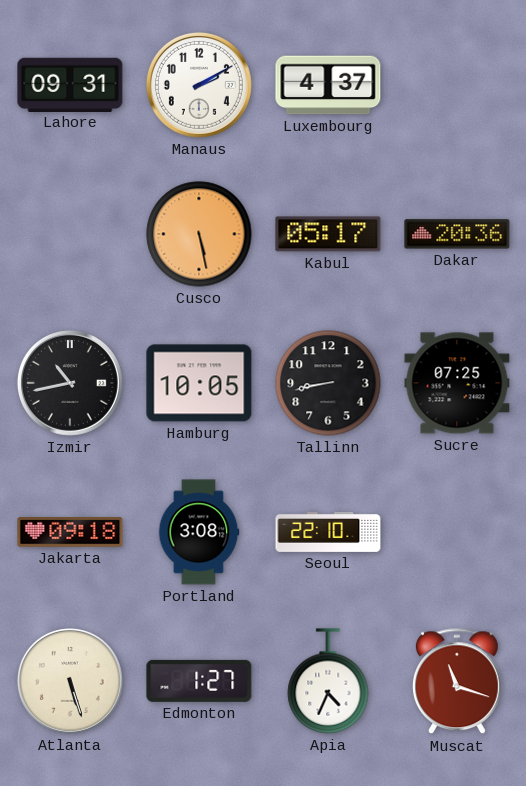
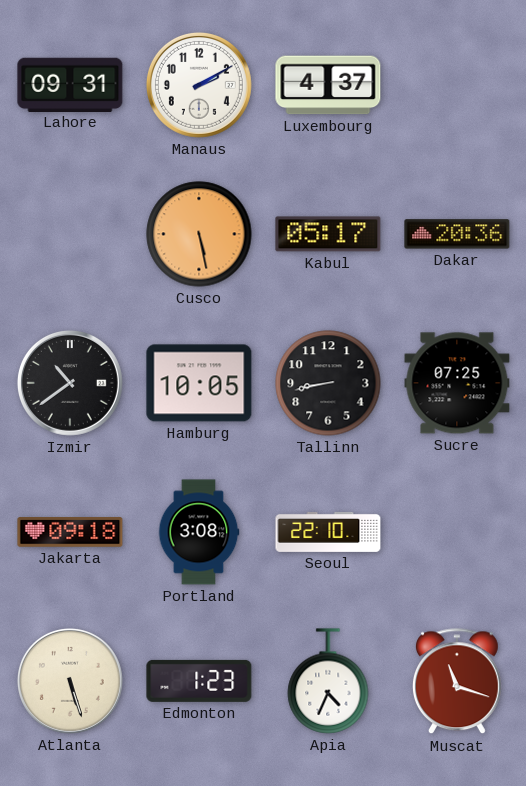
Izmir: 10:43 -> 10:39
Edmonton: 1:27 -> 1:23
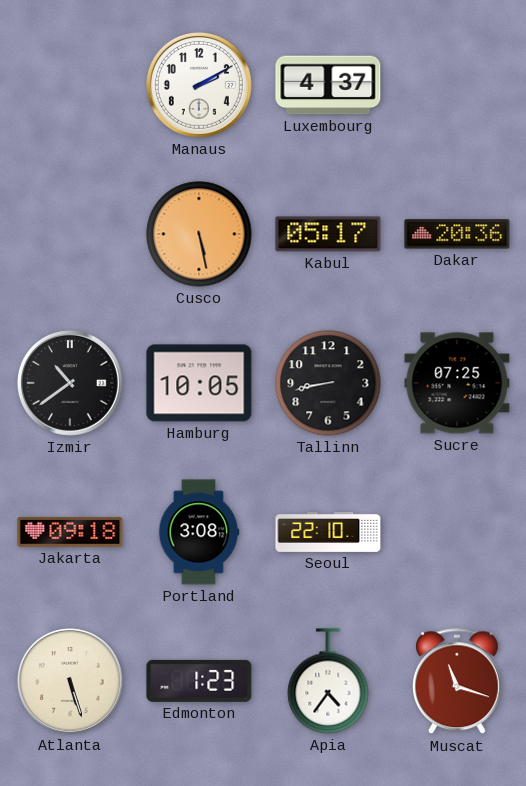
Lahore: 09:31 -> none
Apia: 4:34 -> 4:36
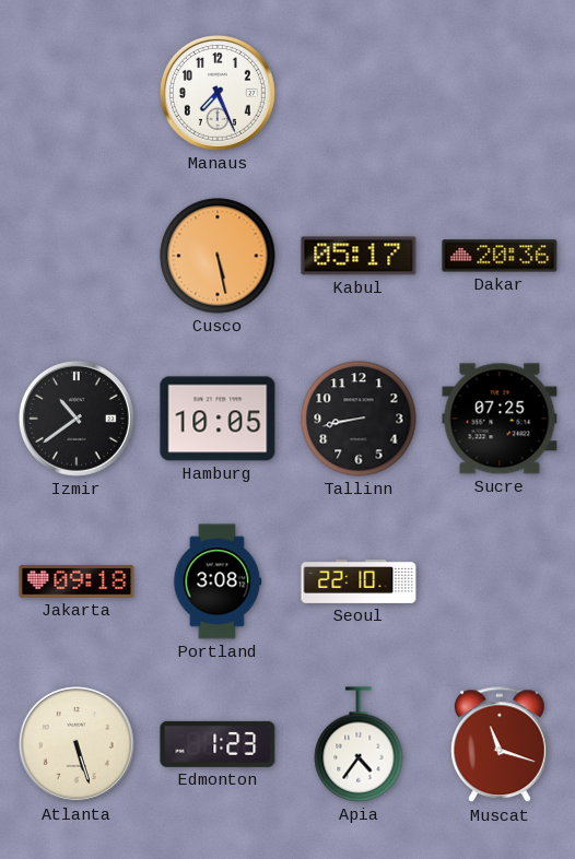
Manaus: 2:10 -> 7:26
Luxembourg: 4:37 -> none
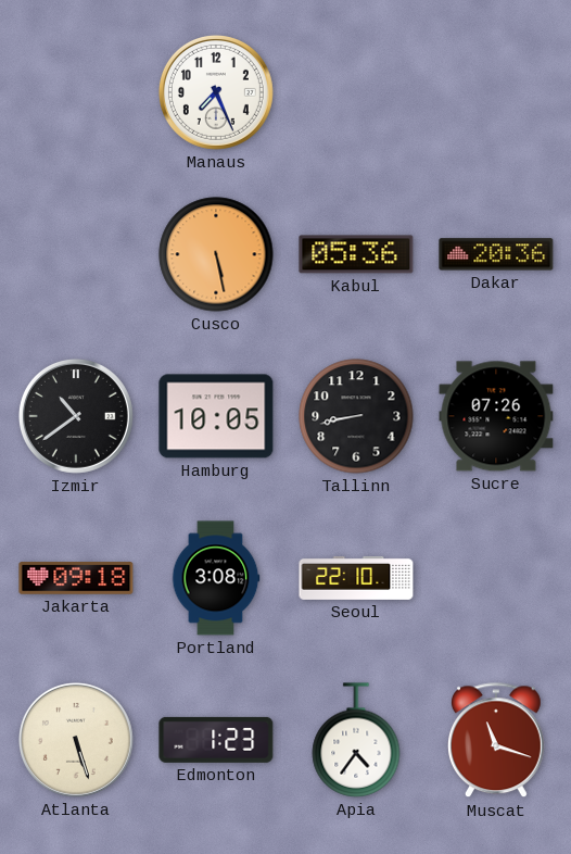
Kabul: 05:17 -> 05:36
Sucre: 07:25 -> 07:26
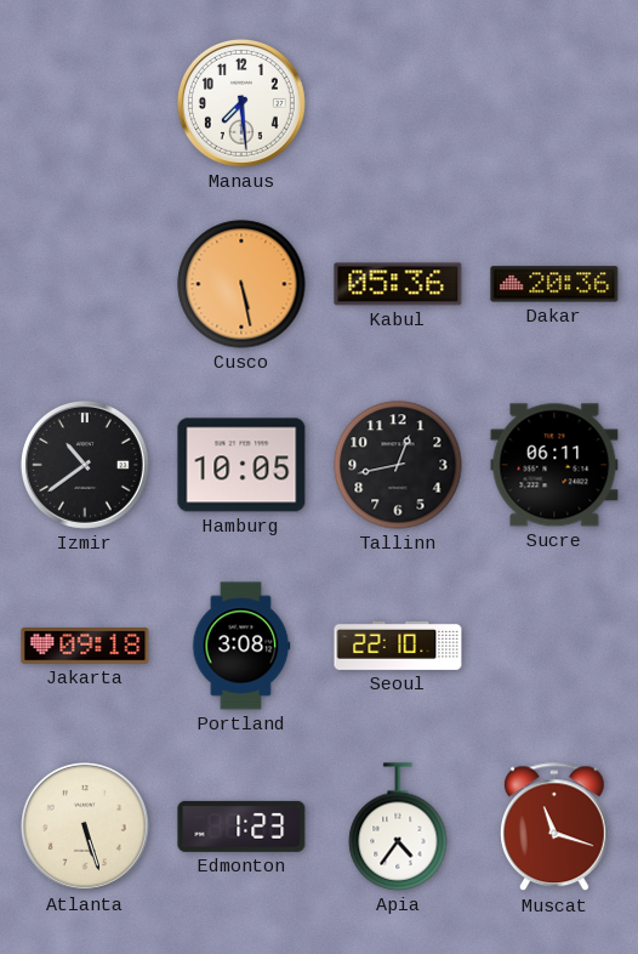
Manaus: 7:26 -> 7:29
Tallinn: 8:43 -> 12:43
Sucre: 07:26 -> 06:11
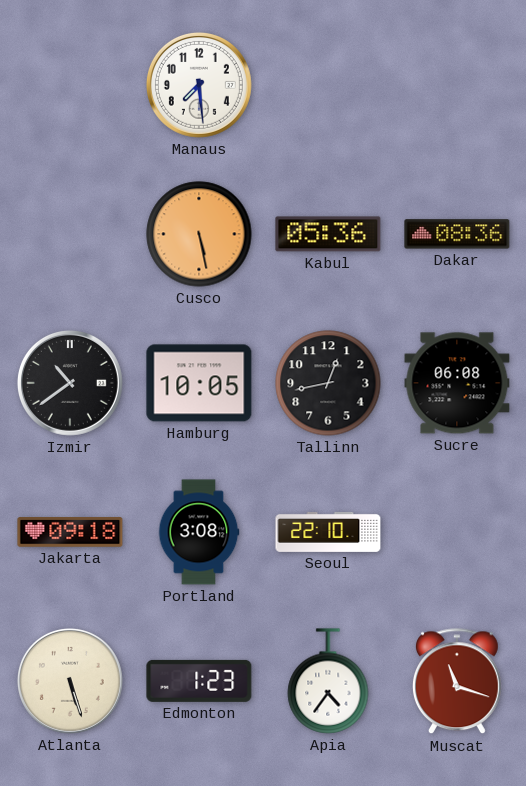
Dakar: 20:36 -> 08:36
Sucre: 06:11 -> 06:08
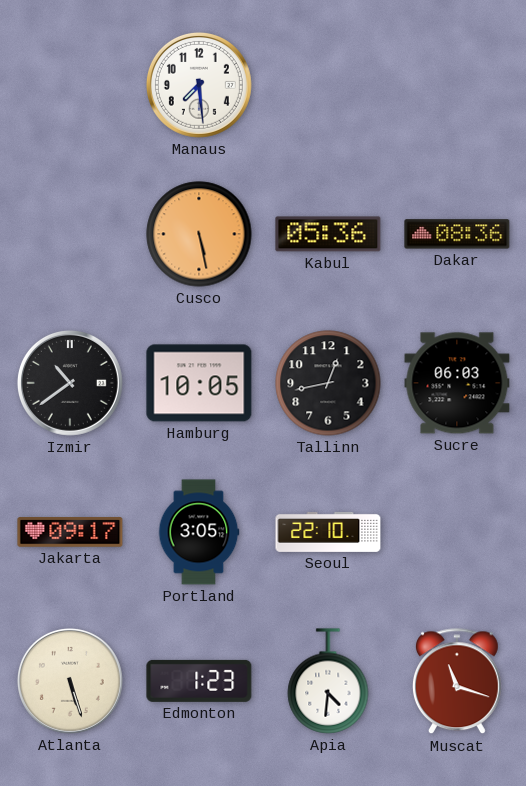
Sucre: 06:08 -> 06:03
Jakarta: 09:18 -> 09:17
Portland: 3:08 -> 3:05
Apia: 4:36 -> 4:31
